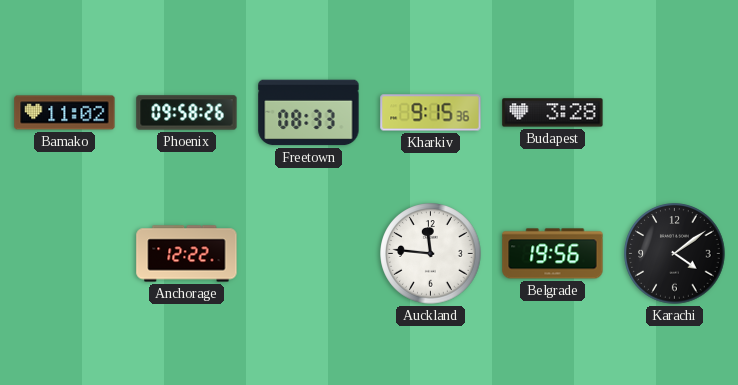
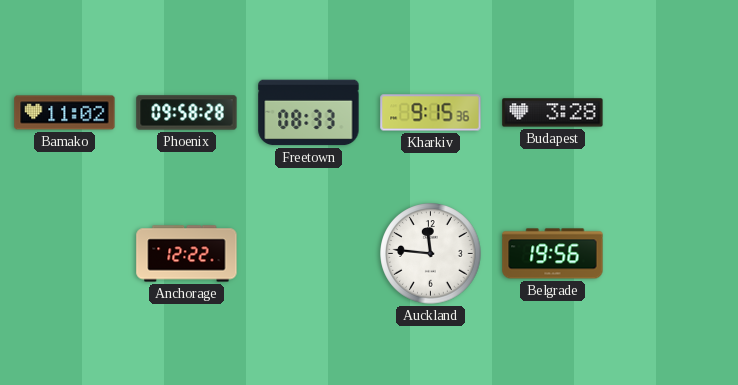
Phoenix: 09:58:26 -> 09:58:28
Karachi: 4:09 -> none
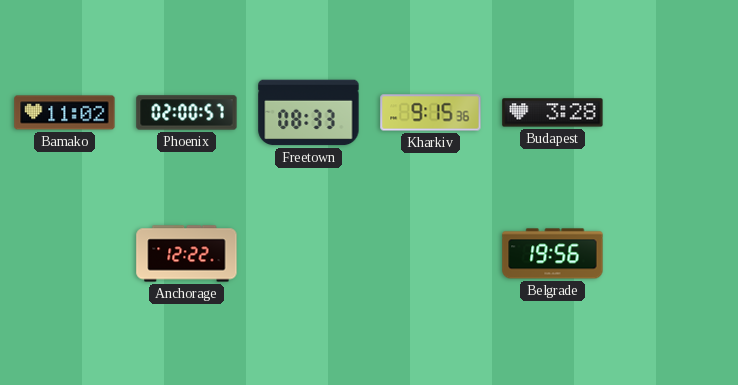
Phoenix: 09:58 -> 02:00
Auckland: 11:46 -> none
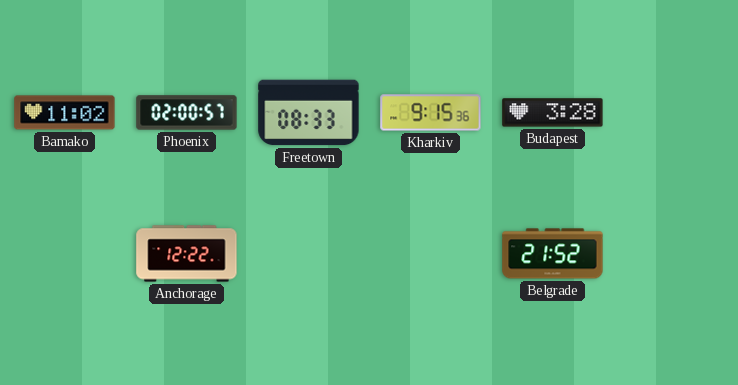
Belgrade: 19:56 -> 21:52
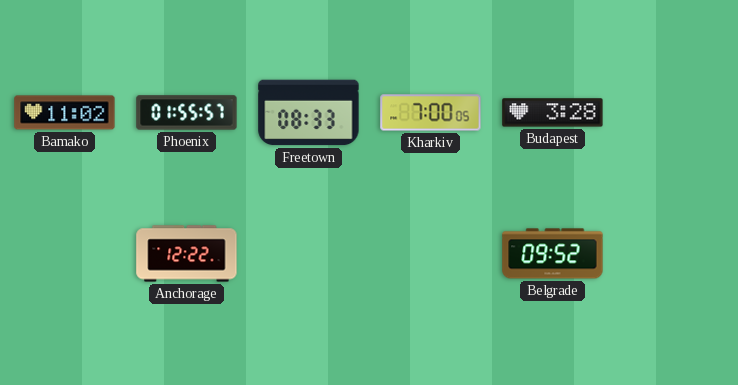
Phoenix: 02:00 -> 01:55
Kharkiv: 9:15 -> 7:00
Belgrade: 21:52 -> 09:52
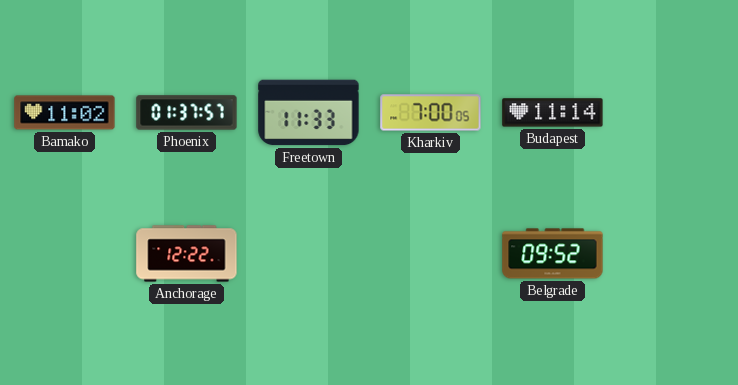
Phoenix: 01:55 -> 01:37
Freetown: 08:33 -> 11:33
Budapest: 3:28 -> 11:14
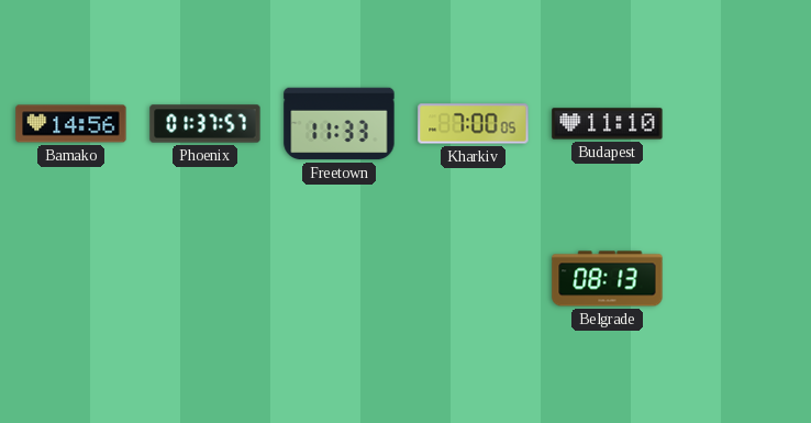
Bamako: 11:02 -> 14:56
Budapest: 11:14 -> 11:10
Anchorage: 12:22 -> none
Belgrade: 09:52 -> 08:13
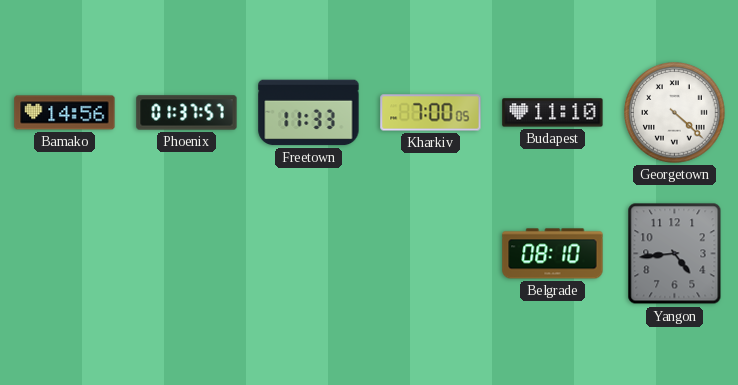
Georgetown: none -> 4:22
Belgrade: 08:13 -> 08:10
Yangon: none -> 4:44
